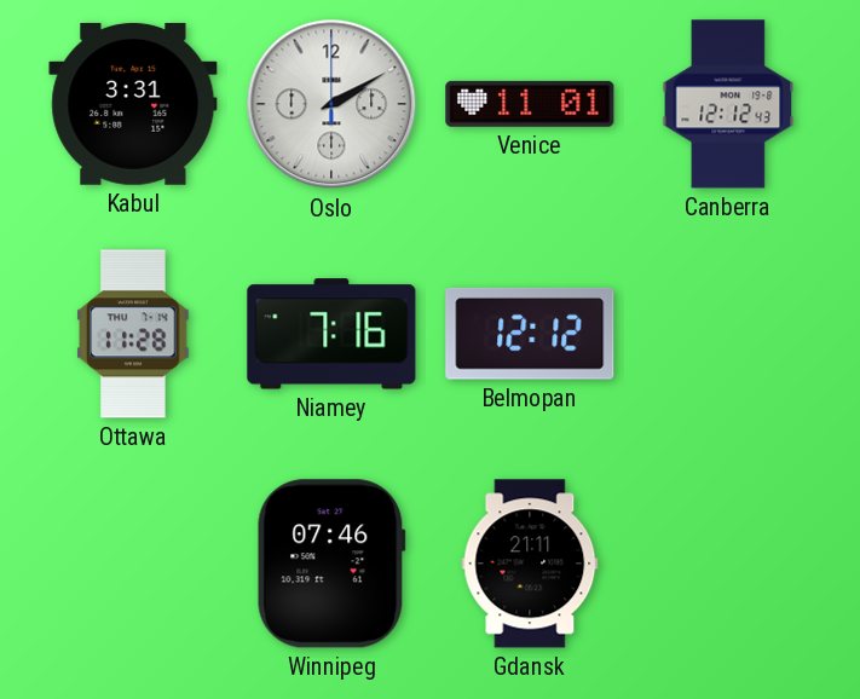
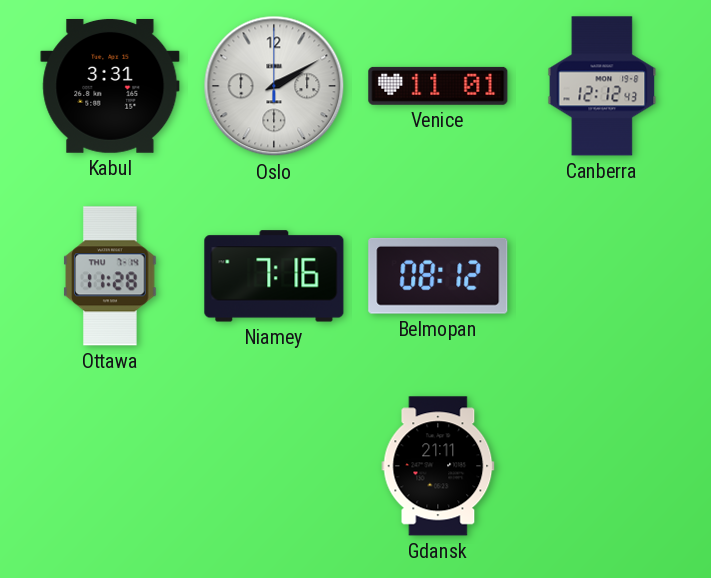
Belmopan: 12:12 -> 08:12
Winnipeg: 07:46 -> none
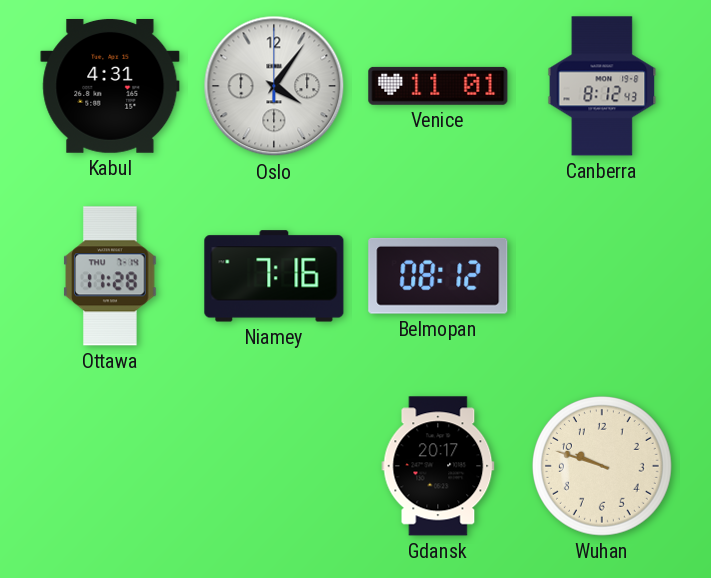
Kabul: 3:31 -> 4:31
Oslo: 2:10 -> 4:06
Canberra: 12:12 -> 8:12
Gdansk: 21:11 -> 20:17
Wuhan: none -> 9:48
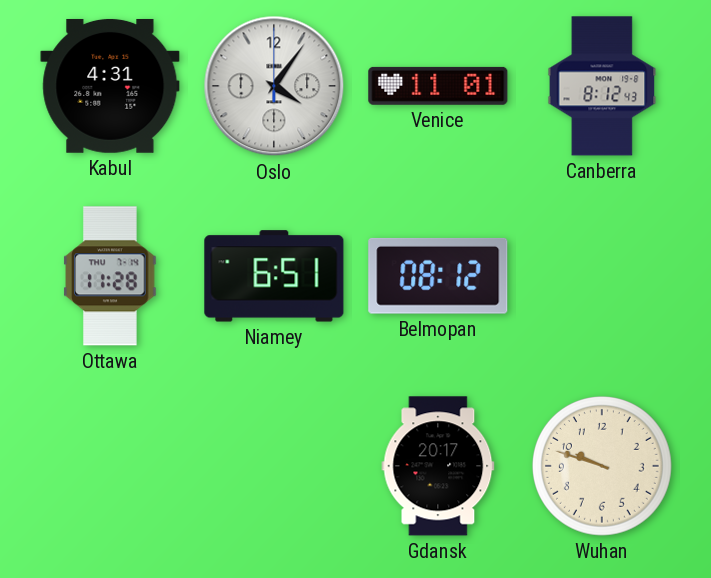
Niamey: 7:16 -> 6:51
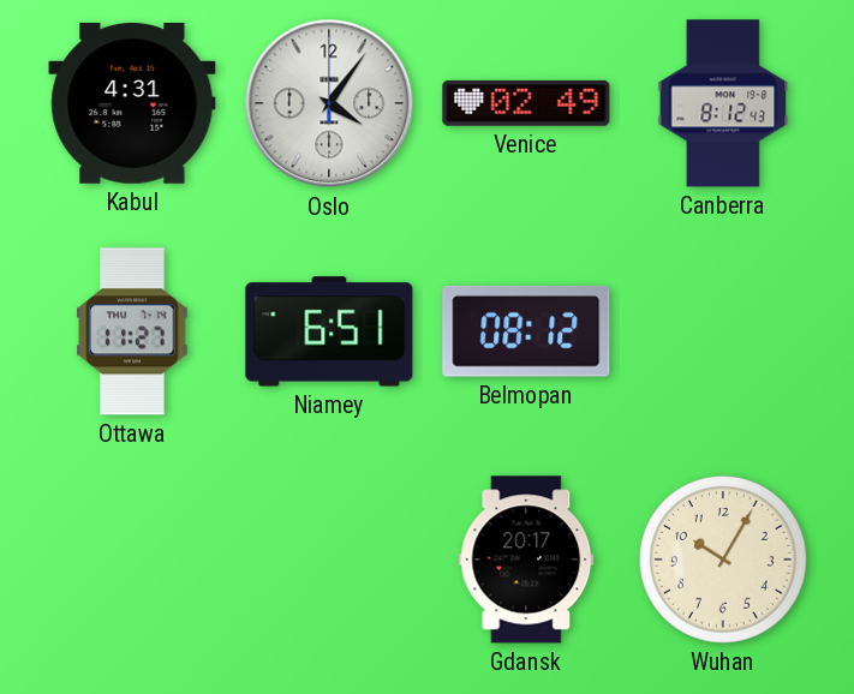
Venice: 11:01 -> 02:49
Ottawa: 11:28 -> 11:27
Wuhan: 9:48 -> 10:05
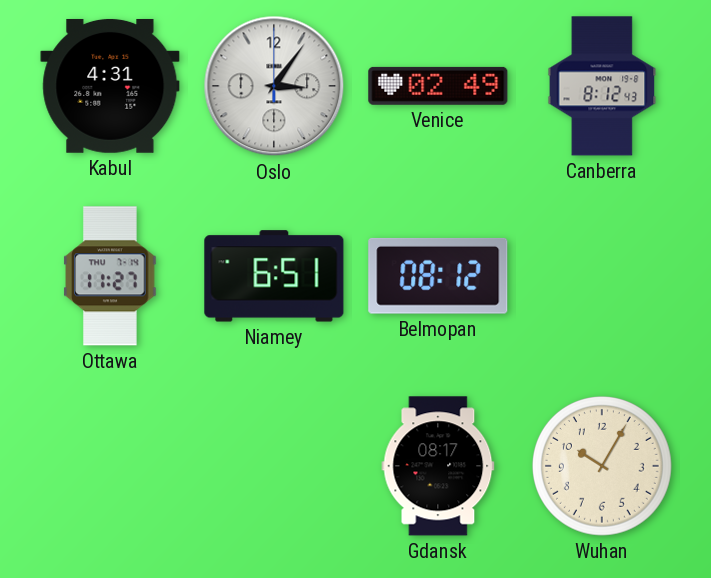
Oslo: 4:06 -> 3:06
Gdansk: 20:17 -> 08:17
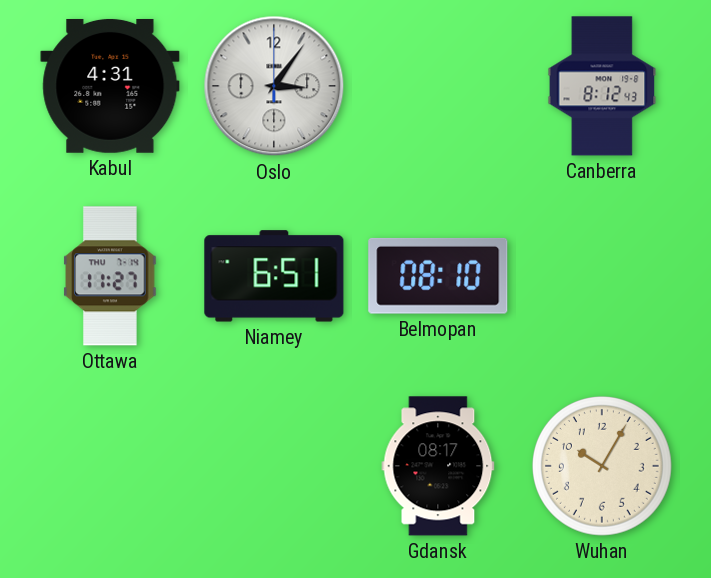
Venice: 02:49 -> none
Belmopan: 08:12 -> 08:10
